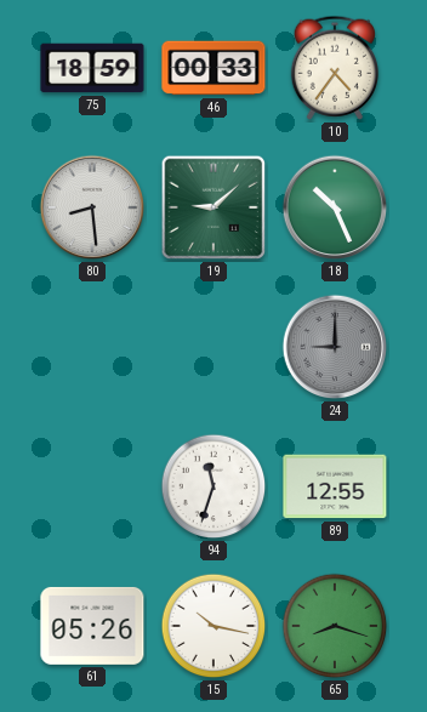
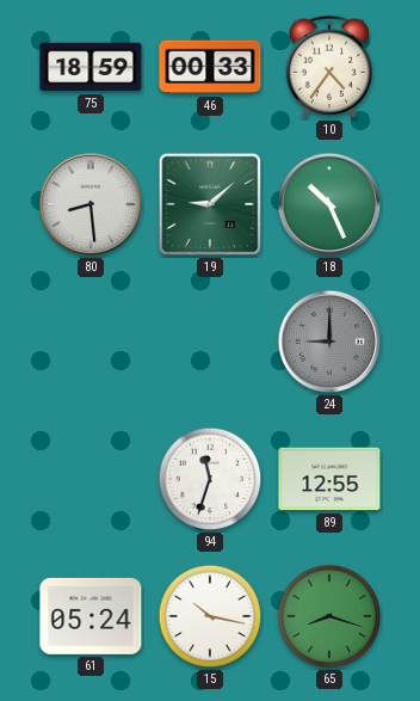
61: 05:26 -> 05:24
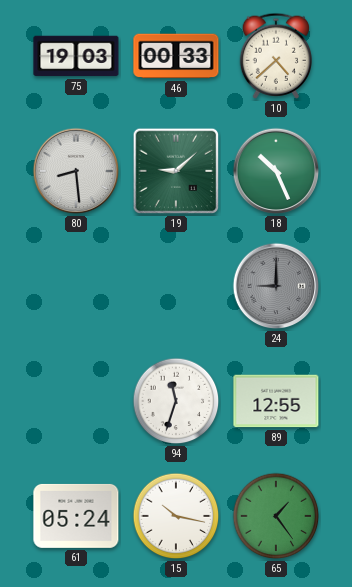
75: 18:59 -> 19:03
10: 4:36 -> 4:38
65: 8:18 -> 1:24
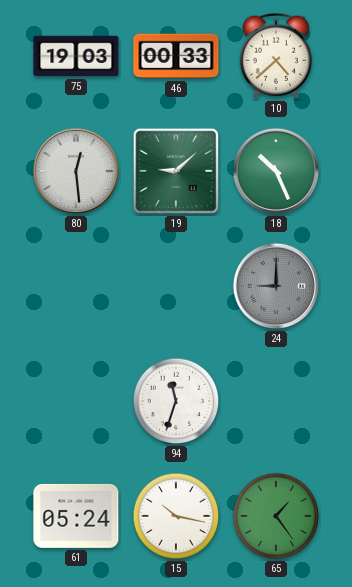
80: 8:29 -> 12:29
89: 12:55 -> none
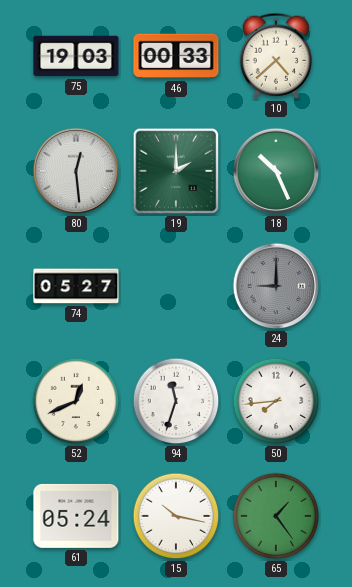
19: 9:08 -> 2:00
74: none -> 05:27
52: none -> 12:41
50: none -> 7:44
